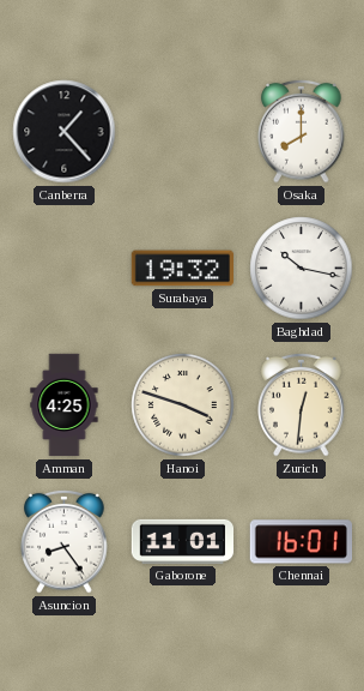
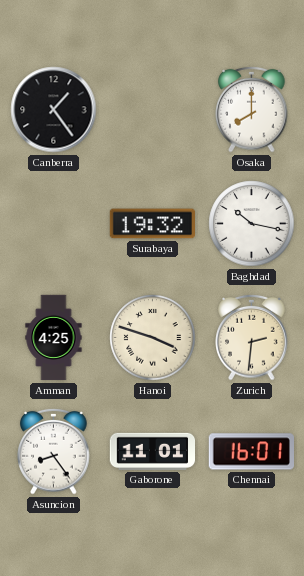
Canberra: 1:23 -> 1:24
Zurich: 12:31 -> 2:31
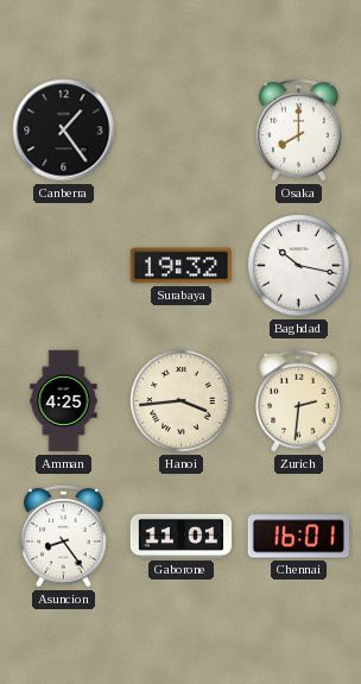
Hanoi: 3:48 -> 3:44
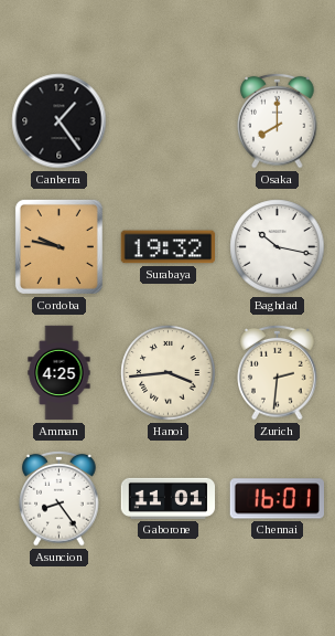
Cordoba: none -> 9:47
